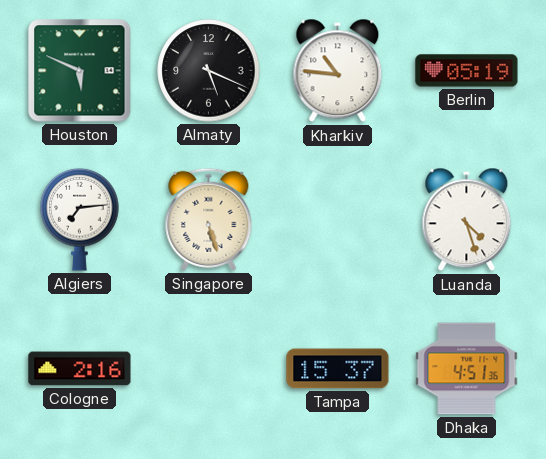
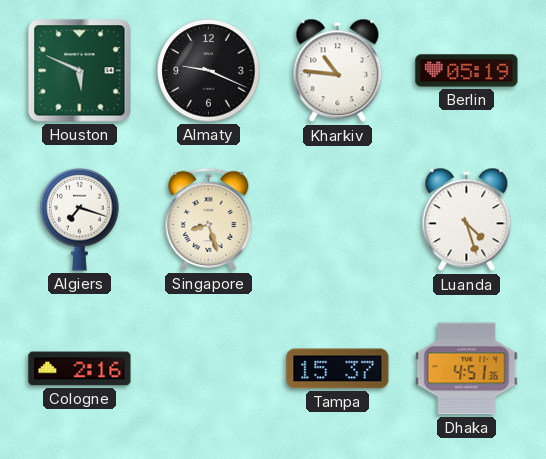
Almaty: 5:19 -> 9:19
Algiers: 7:14 -> 7:18
Singapore: 5:27 -> 8:27
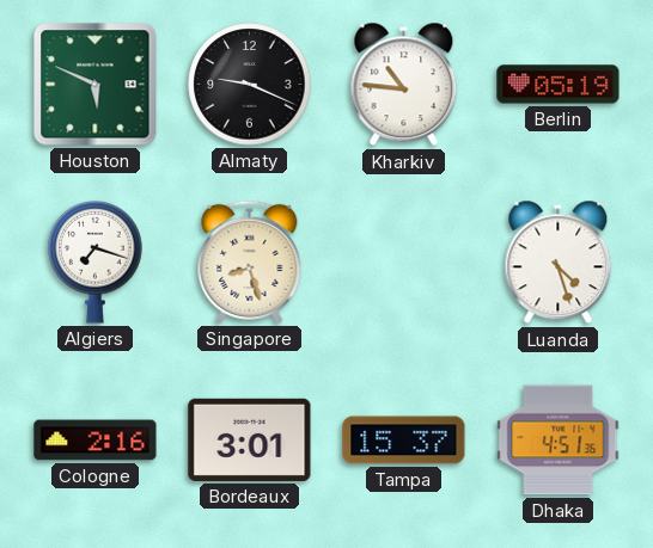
Bordeaux: none -> 3:01
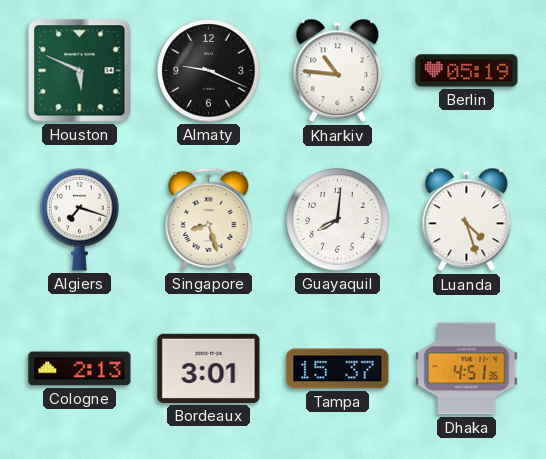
Guayaquil: none -> 8:01
Cologne: 2:16 -> 2:13
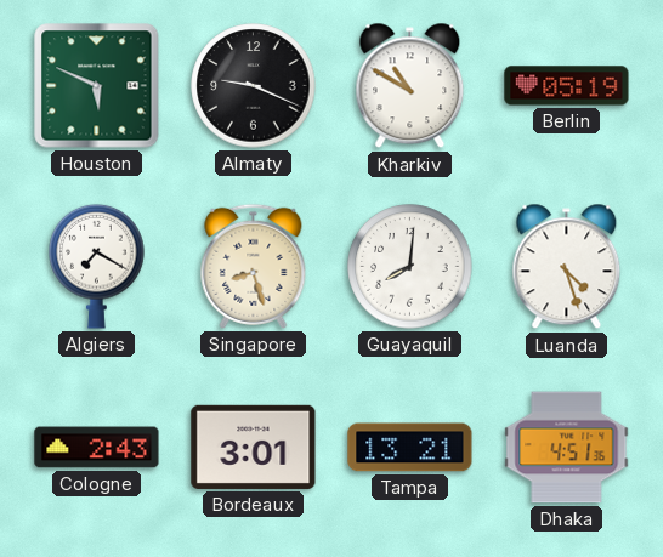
Kharkiv: 10:46 -> 10:50
Algiers: 7:18 -> 7:20
Cologne: 2:13 -> 2:43
Tampa: 15:37 -> 13:21
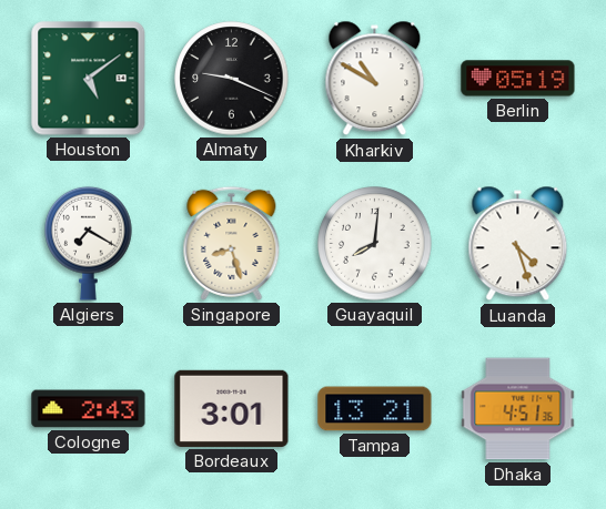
Houston: 5:49 -> 5:09
